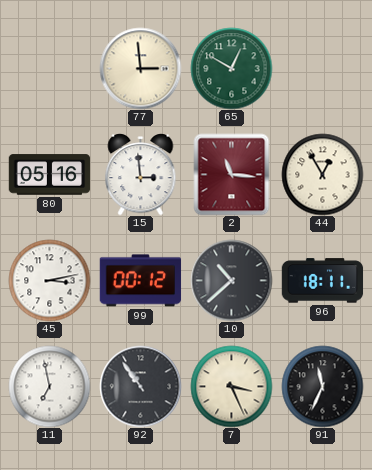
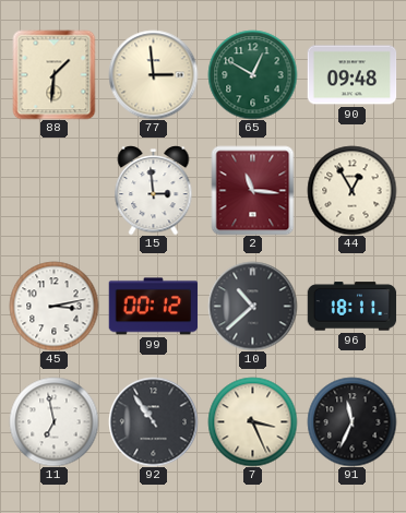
88: none -> 1:31
90: none -> 09:48
80: 05:16 -> none
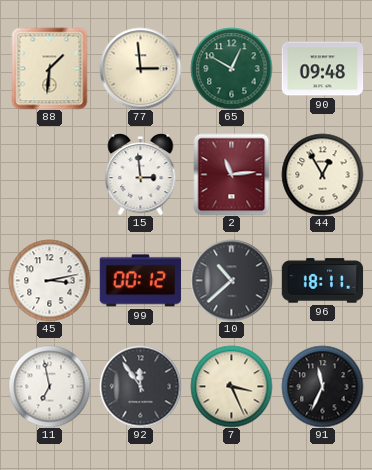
2: 11:16 -> 11:14
92: 10:54 -> 11:54
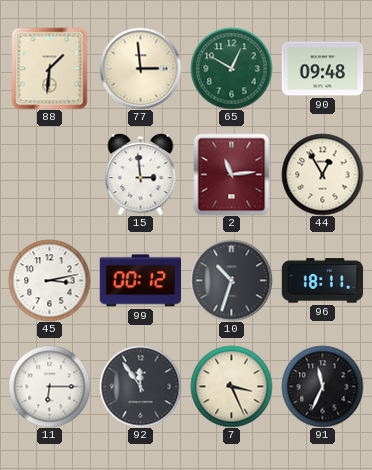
10: 10:38 -> 10:33
11: 6:58 -> 6:15
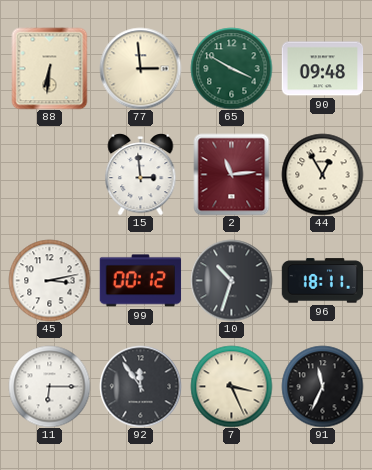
88: 1:31 -> 6:31
65: 12:50 -> 3:50
